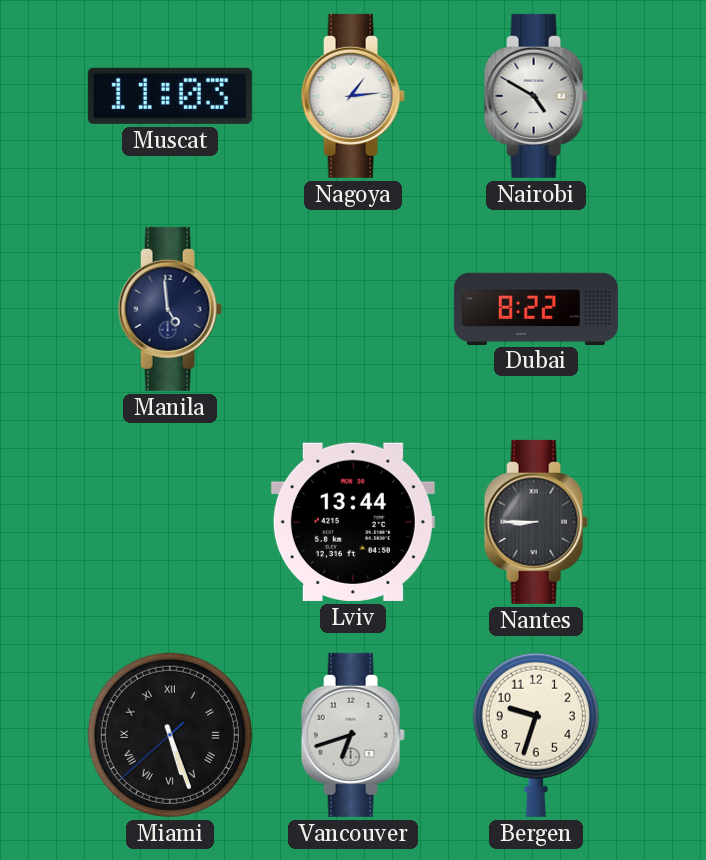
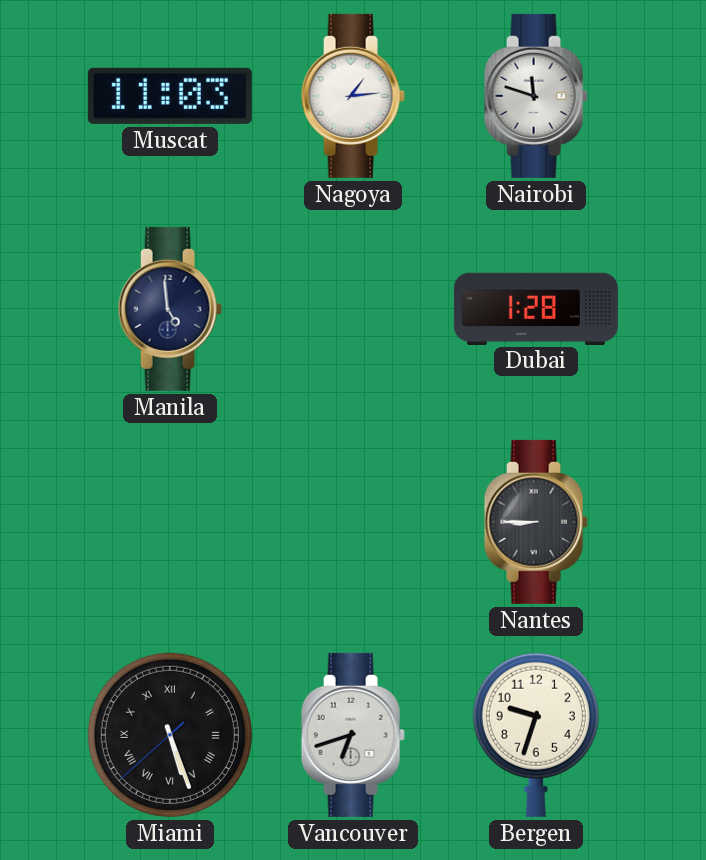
Nairobi: 4:50 -> 11:48
Dubai: 8:22 -> 1:28
Lviv: 13:44 -> none
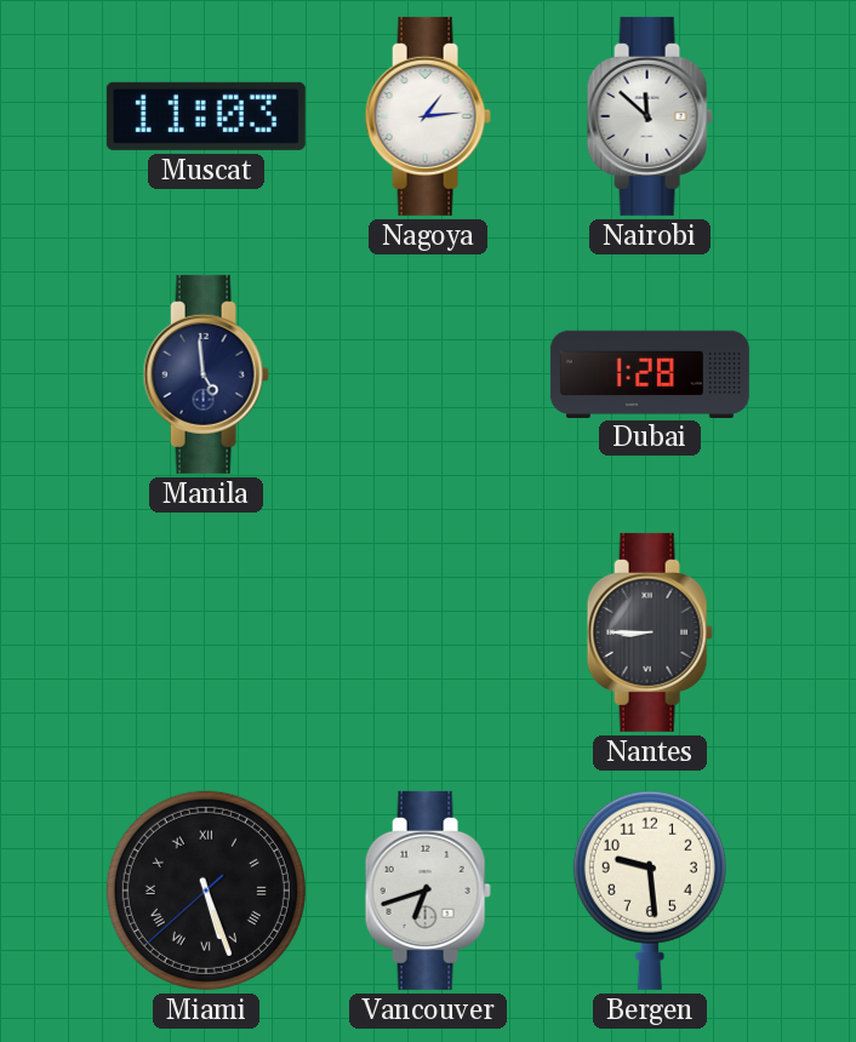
Nairobi: 11:48 -> 11:52
Bergen: 9:33 -> 9:29
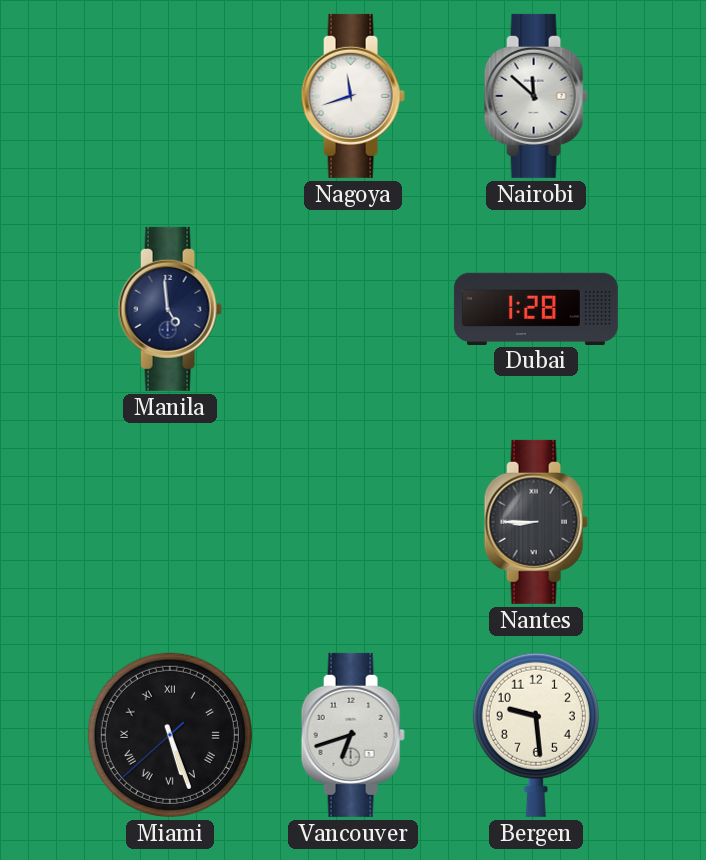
Muscat: 11:03 -> none
Nagoya: 1:14 -> 11:42
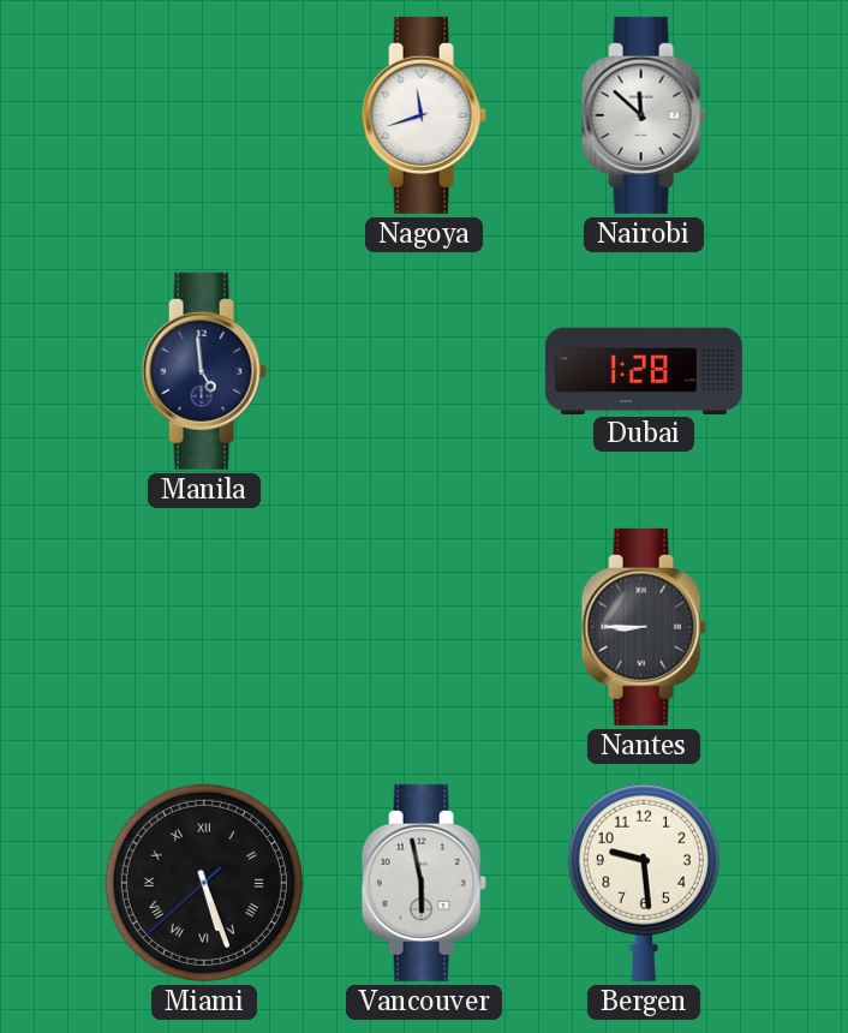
Vancouver: 6:42 -> 5:58
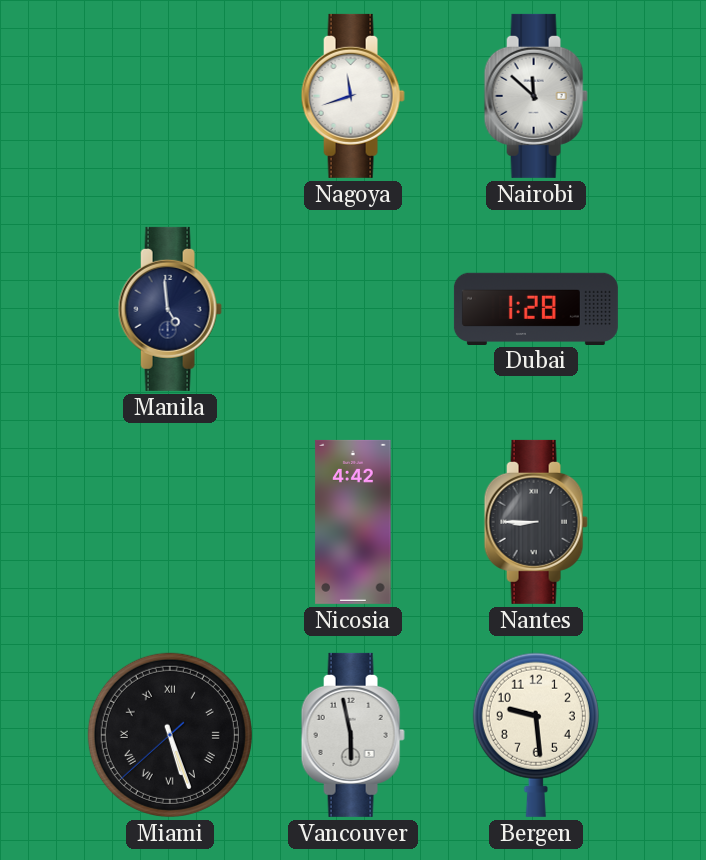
Nicosia: none -> 4:42
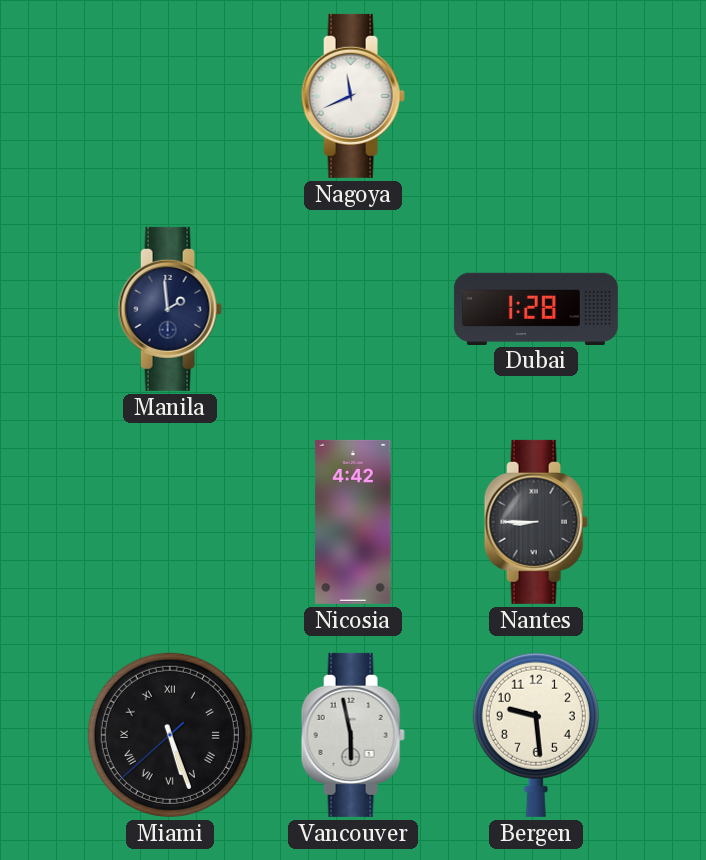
Nagoya: 11:42 -> 11:41
Nairobi: 11:52 -> none
Manila: 4:59 -> 1:59
